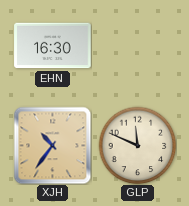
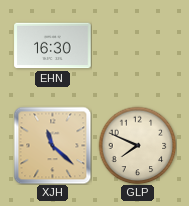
XJH: 10:36 -> 11:22
GLP: 11:49 -> 7:49
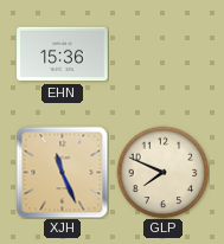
EHN: 16:30 -> 15:36
XJH: 11:22 -> 11:26
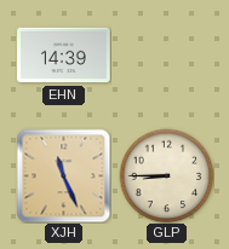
EHN: 15:36 -> 14:39
GLP: 7:49 -> 8:45
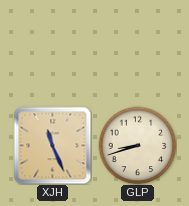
EHN: 14:39 -> none
GLP: 8:45 -> 8:42
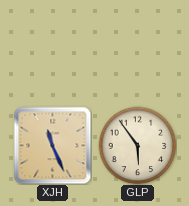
GLP: 8:42 -> 5:54
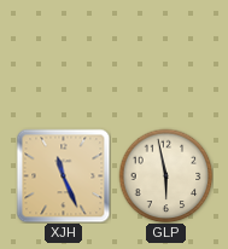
GLP: 5:54 -> 5:58
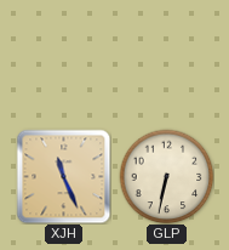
GLP: 5:58 -> 6:32
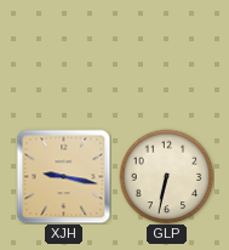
XJH: 11:26 -> 9:17
